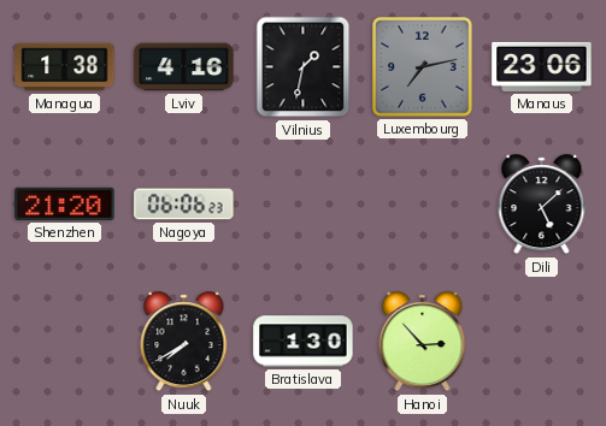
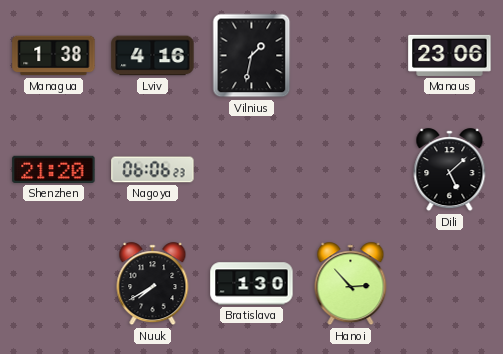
Luxembourg: 7:13 -> none
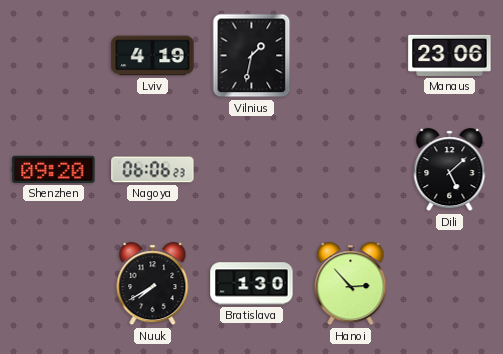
Managua: 1:38 -> none
Lviv: 4:16 -> 4:19
Shenzhen: 21:20 -> 09:20
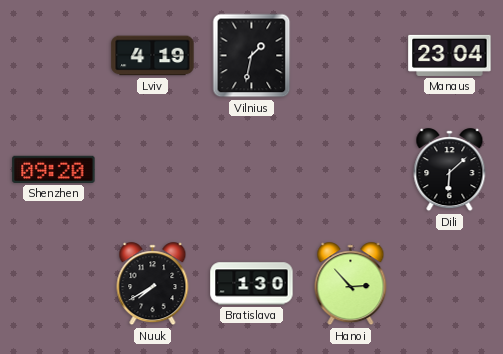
Manaus: 23:06 -> 23:04
Nagoya: 06:06 -> none
Dili: 5:08 -> 6:08
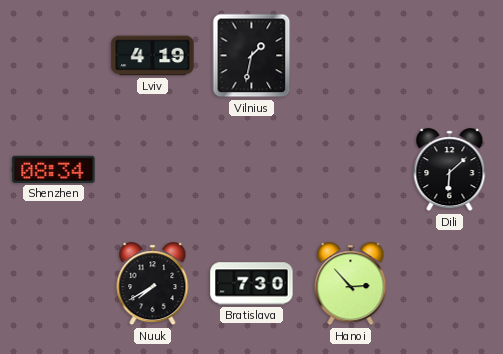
Manaus: 23:04 -> none
Shenzhen: 09:20 -> 08:34
Bratislava: 1:30 -> 7:30
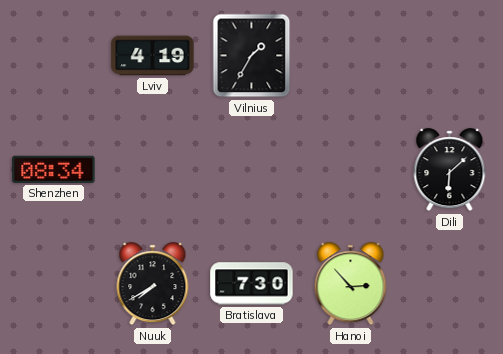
Vilnius: 1:32 -> 1:35
